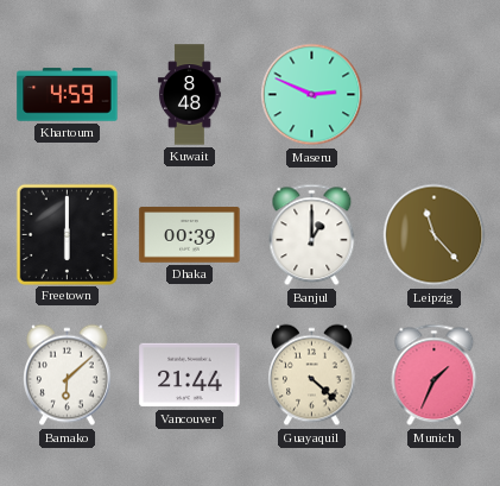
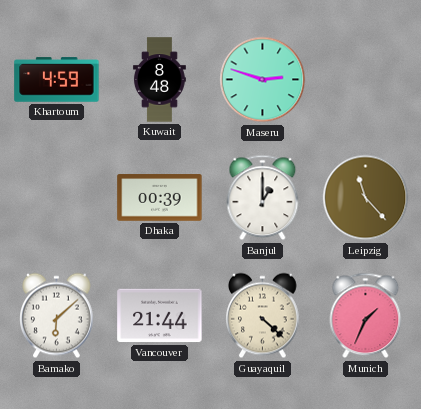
Maseru: 2:49 -> 2:48
Freetown: 6:00 -> none
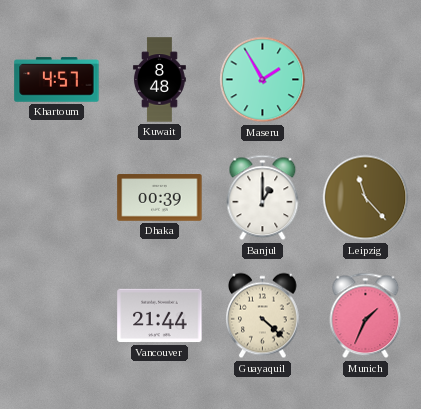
Khartoum: 4:59 -> 4:57
Maseru: 2:48 -> 1:55
Bamako: 6:08 -> none
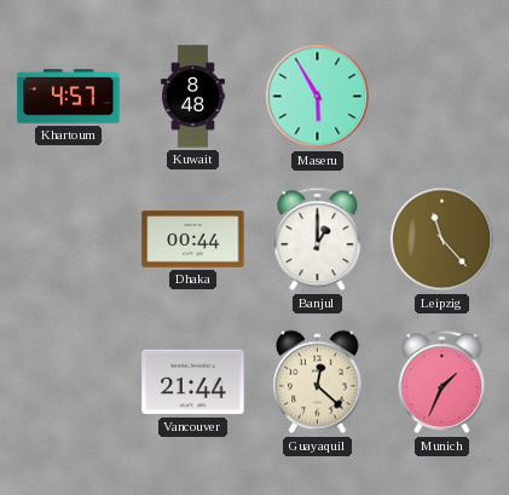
Maseru: 1:55 -> 5:55
Dhaka: 00:39 -> 00:44
Guayaquil: 4:22 -> 12:22
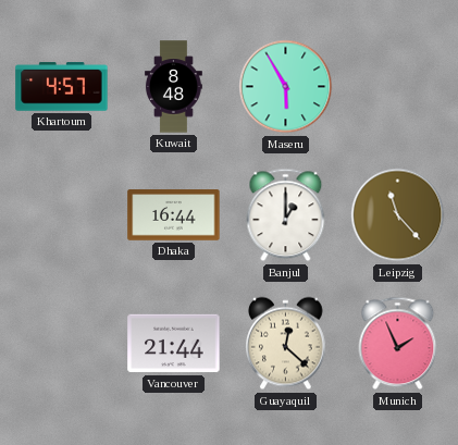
Dhaka: 00:44 -> 16:44
Munich: 1:34 -> 1:56
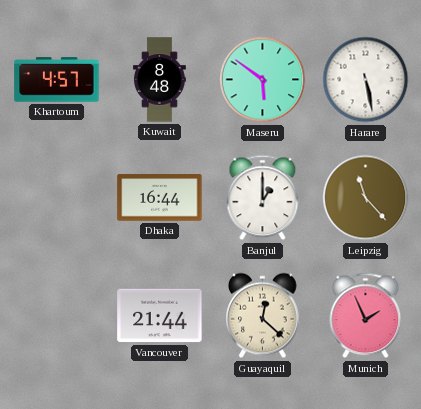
Maseru: 5:55 -> 5:51
Harare: none -> 5:28
